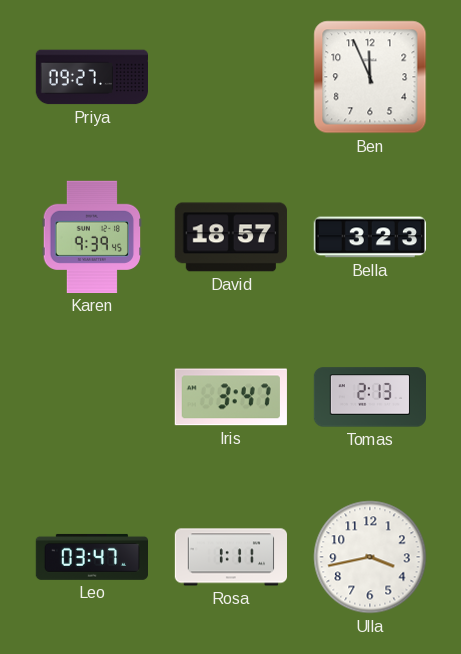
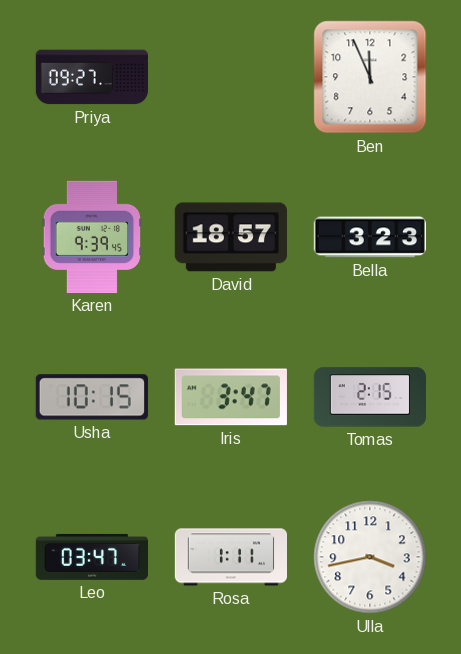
Usha: none -> 10:15
Tomas: 2:13 -> 2:15
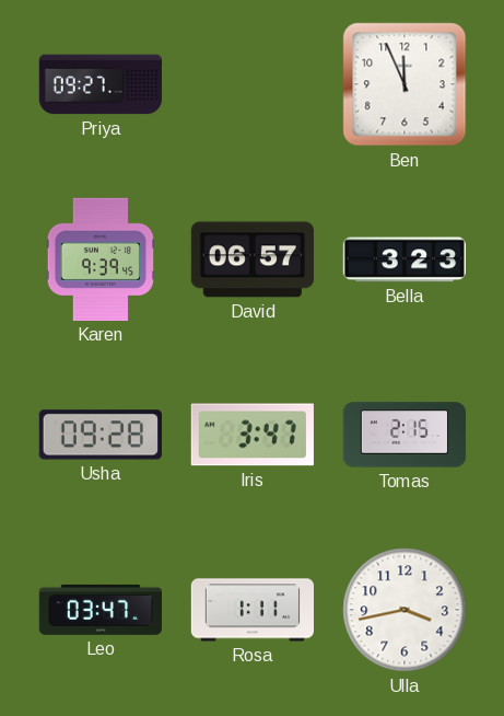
David: 18:57 -> 06:57
Usha: 10:15 -> 09:28
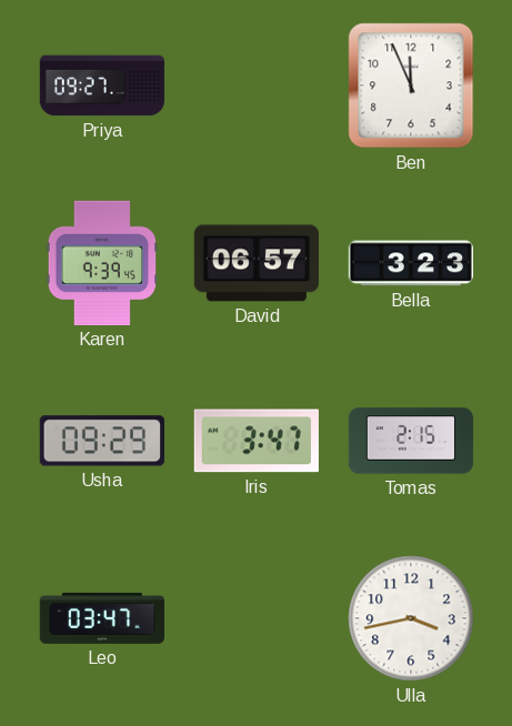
Usha: 09:28 -> 09:29
Rosa: 1:11 -> none
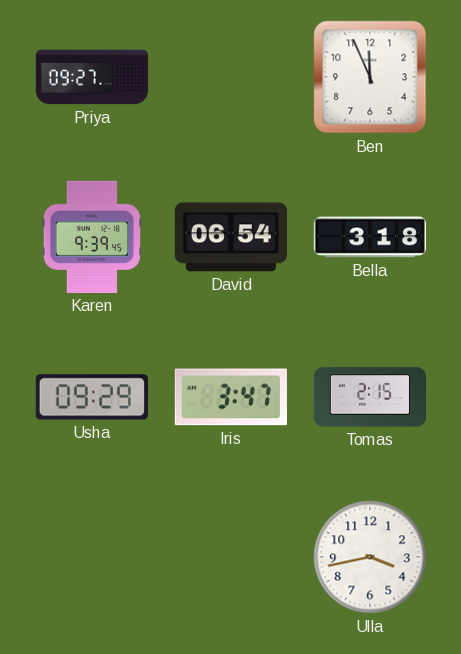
David: 06:57 -> 06:54
Bella: 3:23 -> 3:18
Leo: 03:47 -> none
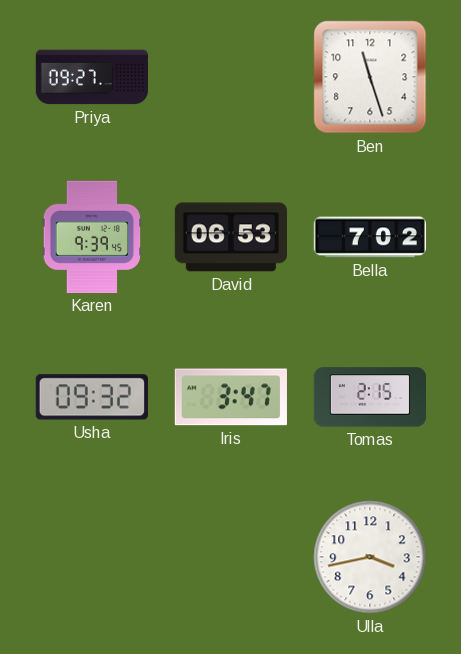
Ben: 11:56 -> 11:27
David: 06:54 -> 06:53
Bella: 3:18 -> 7:02
Usha: 09:29 -> 09:32
